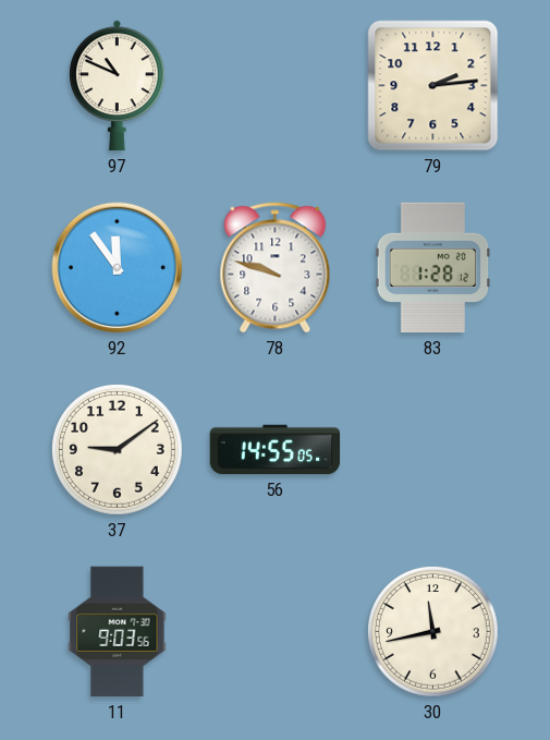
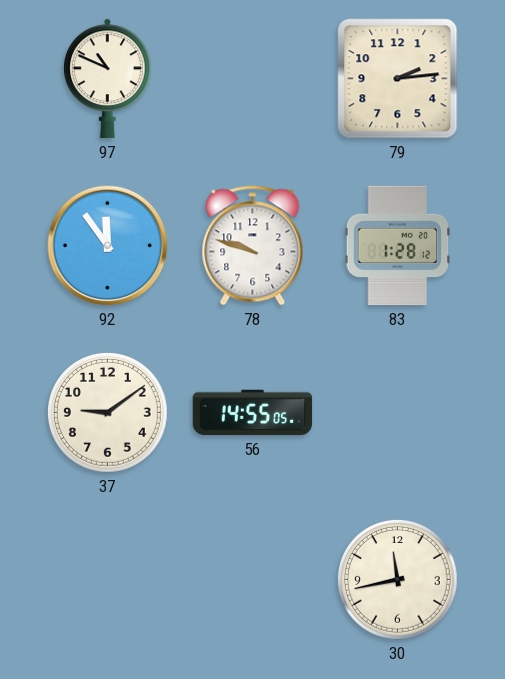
11: 9:03 -> none
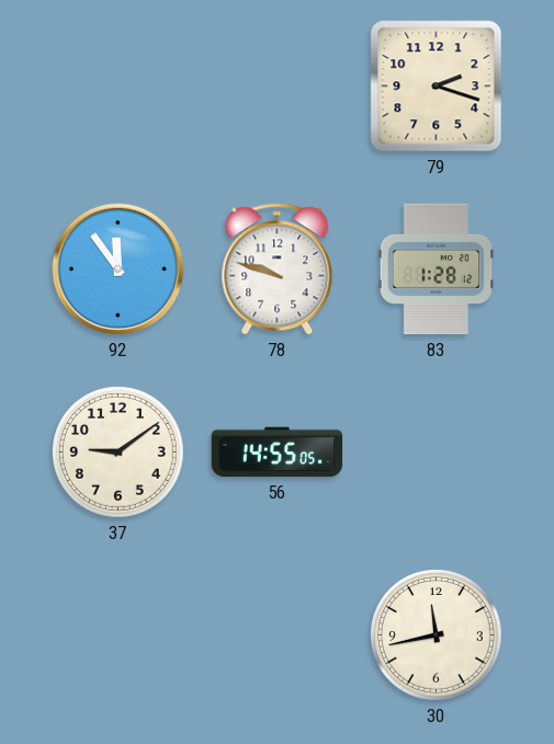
97: 10:49 -> none
79: 2:14 -> 2:18
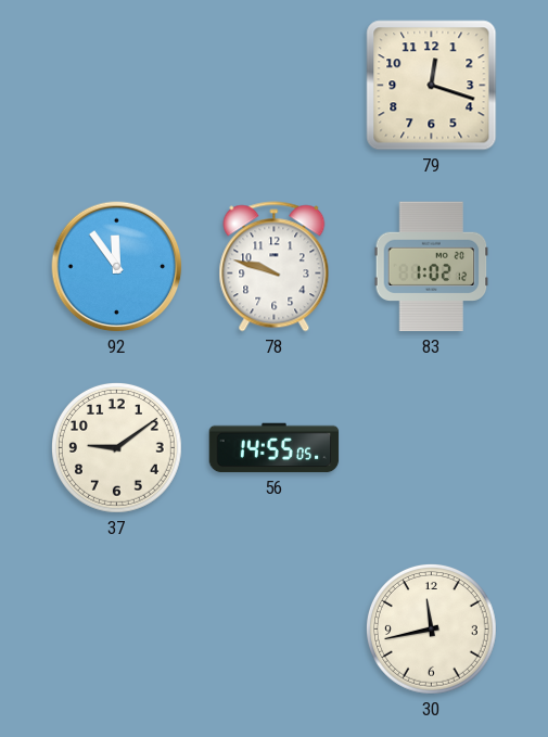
79: 2:18 -> 12:18
83: 1:28 -> 1:02
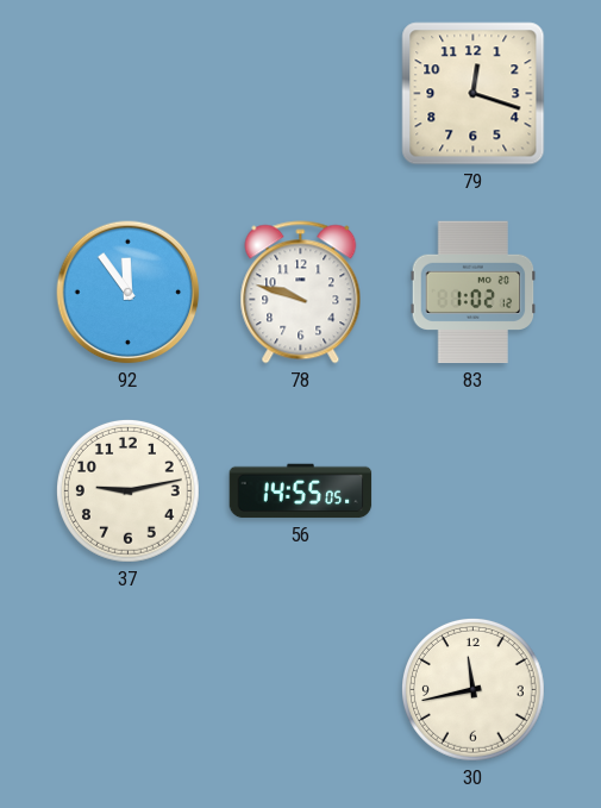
37: 9:09 -> 9:13
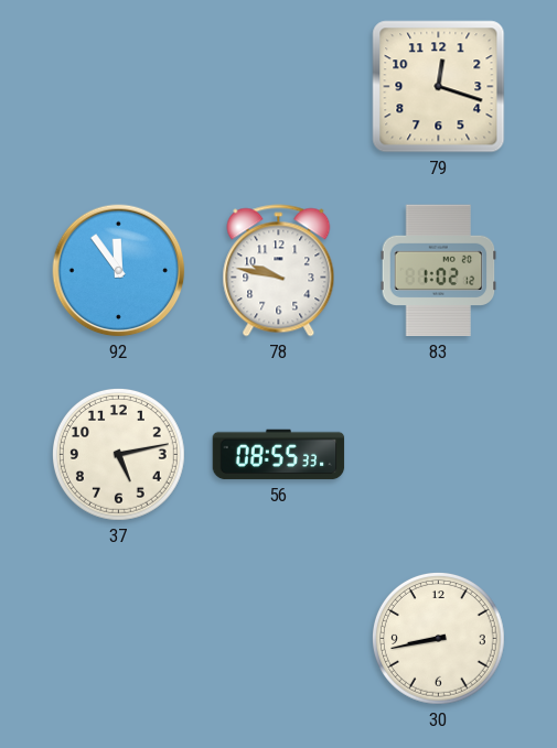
78: 9:48 -> 9:47
37: 9:13 -> 5:13
56: 14:55 -> 08:55
30: 11:43 -> 8:43
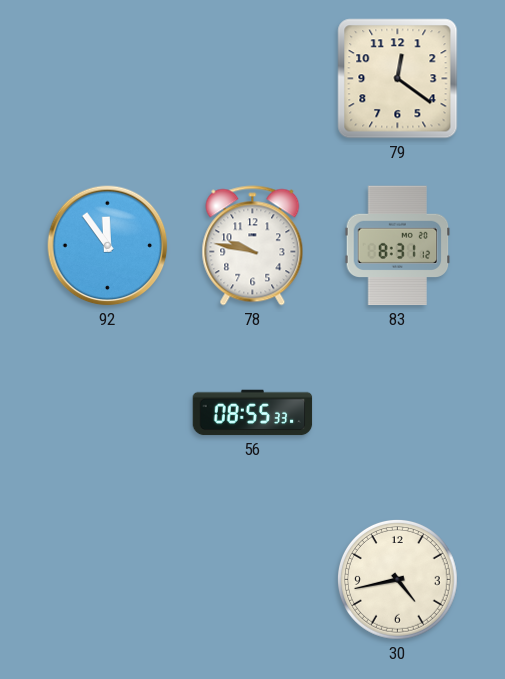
79: 12:18 -> 12:21
83: 1:02 -> 8:31
37: 5:13 -> none
30: 8:43 -> 4:43
